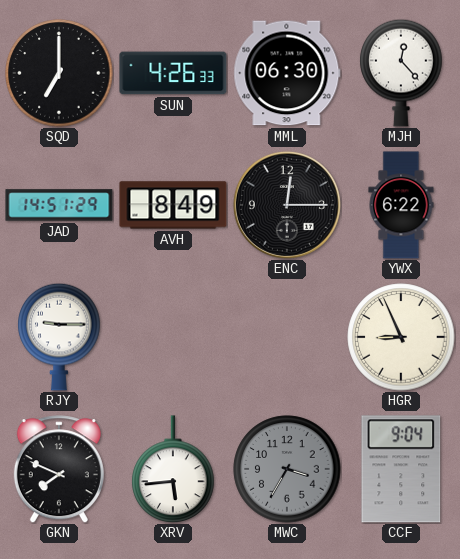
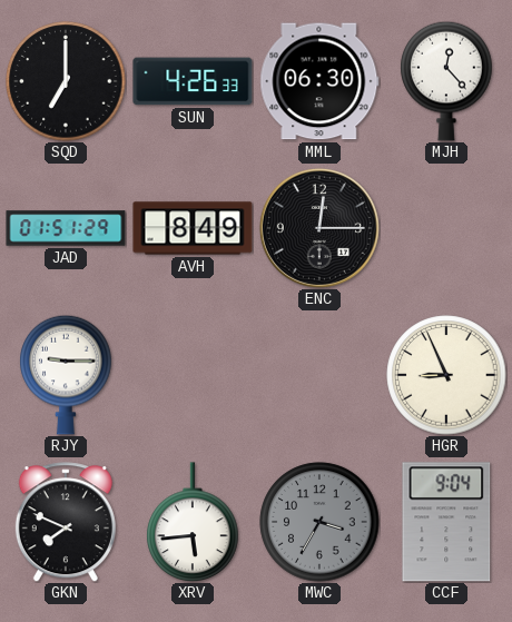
JAD: 14:51 -> 01:51
YWX: 6:22 -> none
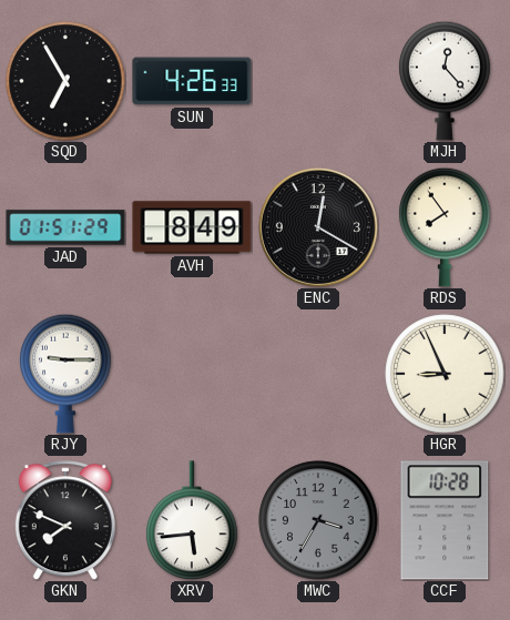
SQD: 7:00 -> 6:55
MML: 06:30 -> none
ENC: 12:15 -> 12:20
RDS: none -> 7:54
CCF: 9:04 -> 10:28
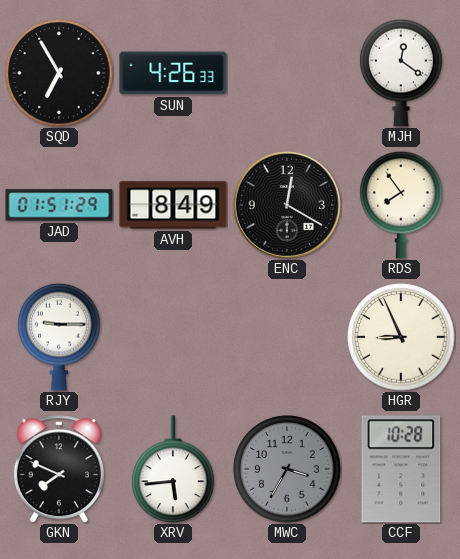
MJH: 12:23 -> 12:21
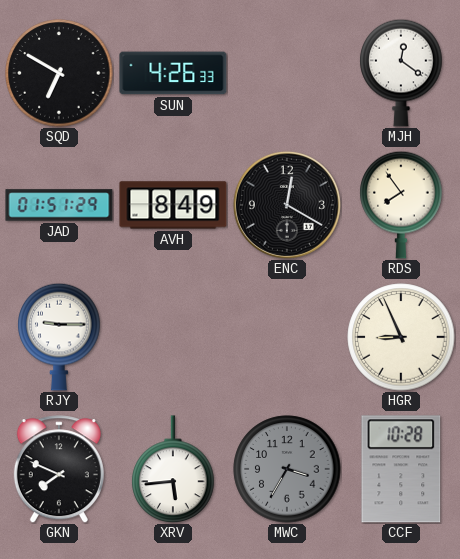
SQD: 6:55 -> 6:50
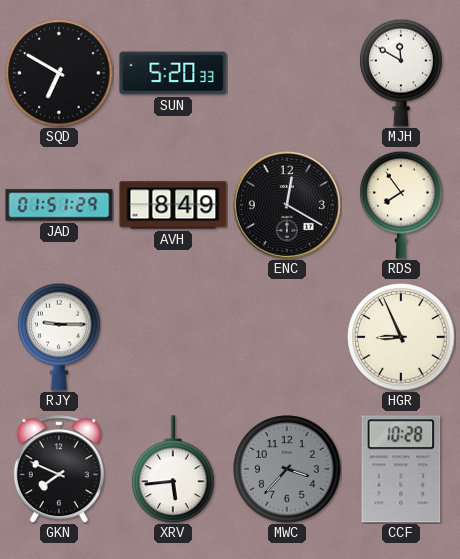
SUN: 4:26 -> 5:20
MJH: 12:21 -> 11:50
MWC: 3:35 -> 3:37
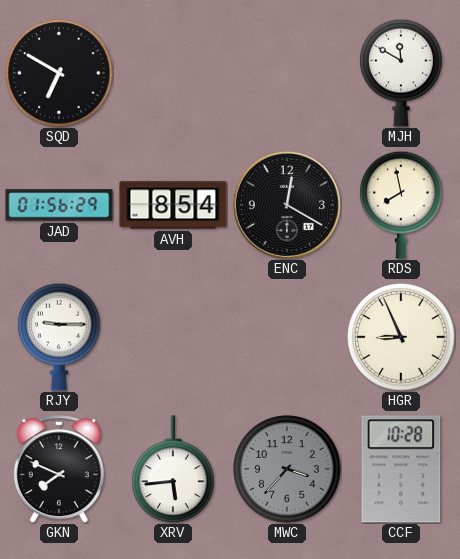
SUN: 5:20 -> none
JAD: 01:51 -> 01:56
AVH: 8:49 -> 8:54
RDS: 7:54 -> 7:58
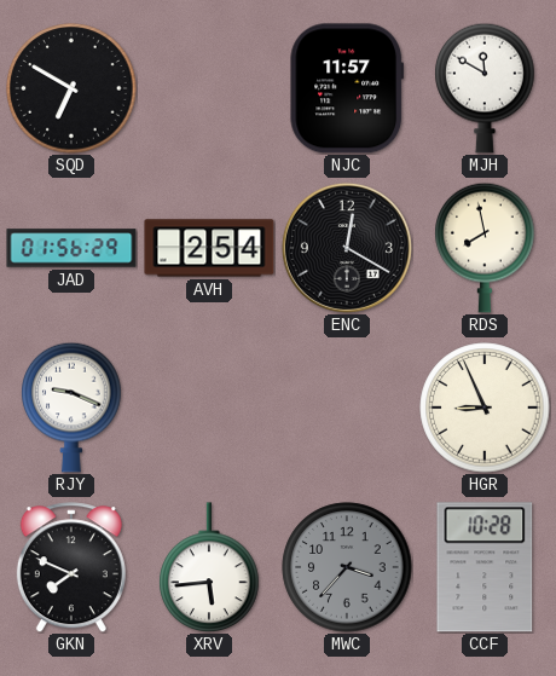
NJC: none -> 11:57
AVH: 8:54 -> 2:54
RJY: 9:15 -> 9:19
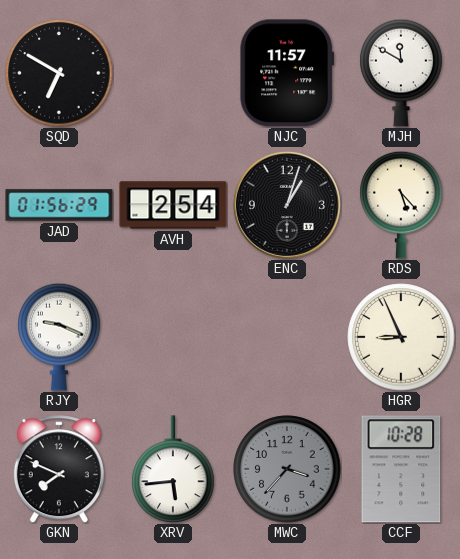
ENC: 12:20 -> 1:03
RDS: 7:58 -> 5:23
